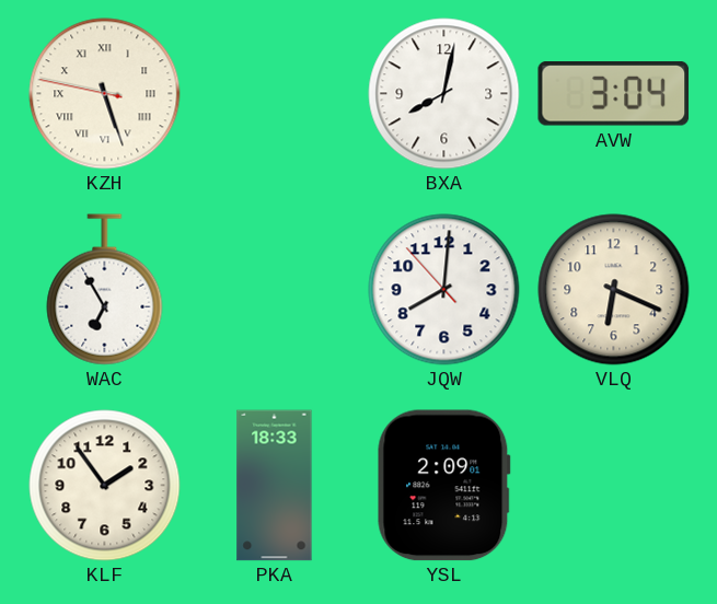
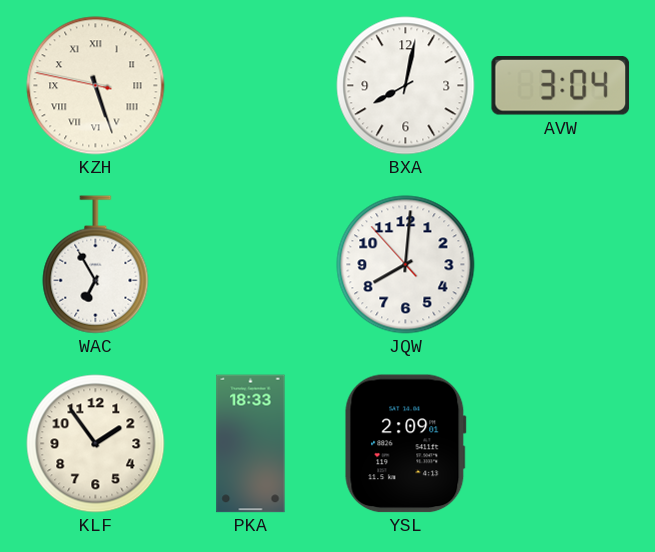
VLQ: 6:19 -> none
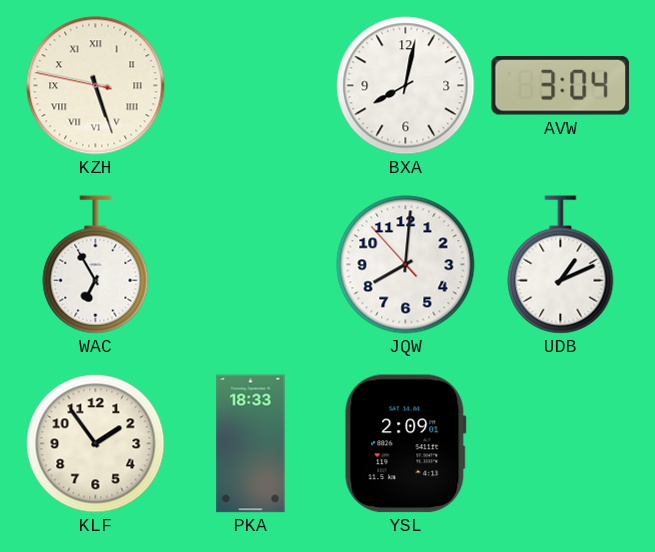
UDB: none -> 1:11
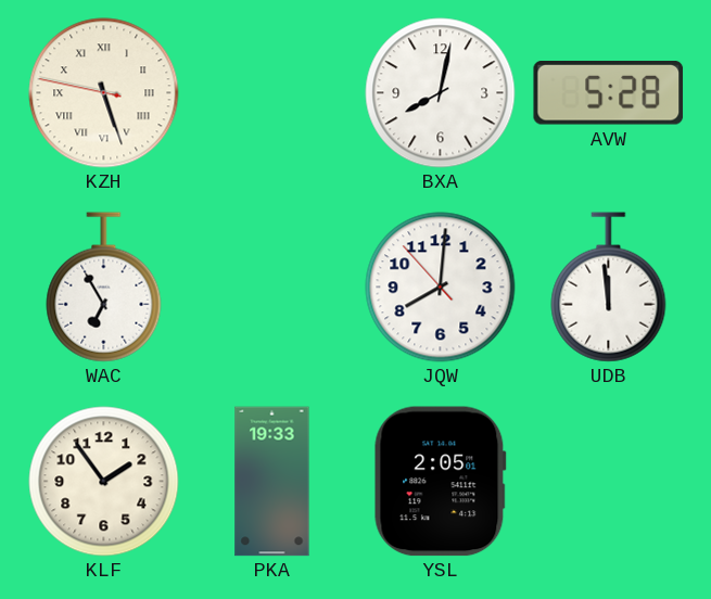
AVW: 3:04 -> 5:28
UDB: 1:11 -> 11:59
PKA: 18:33 -> 19:33
YSL: 2:09 -> 2:05
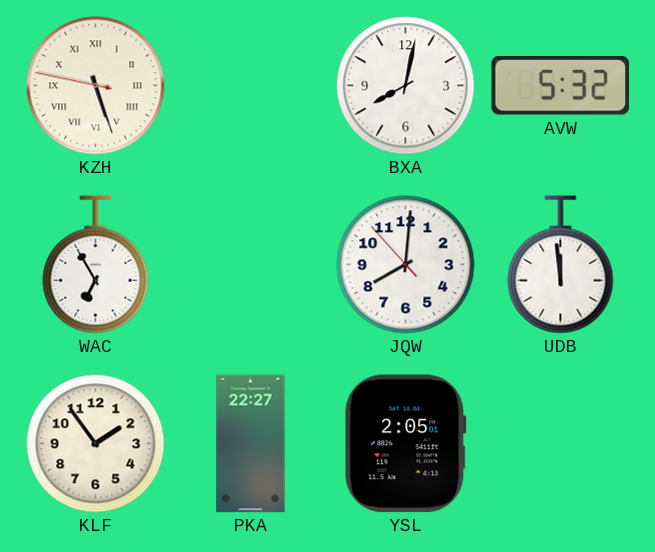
AVW: 5:28 -> 5:32
PKA: 19:33 -> 22:27
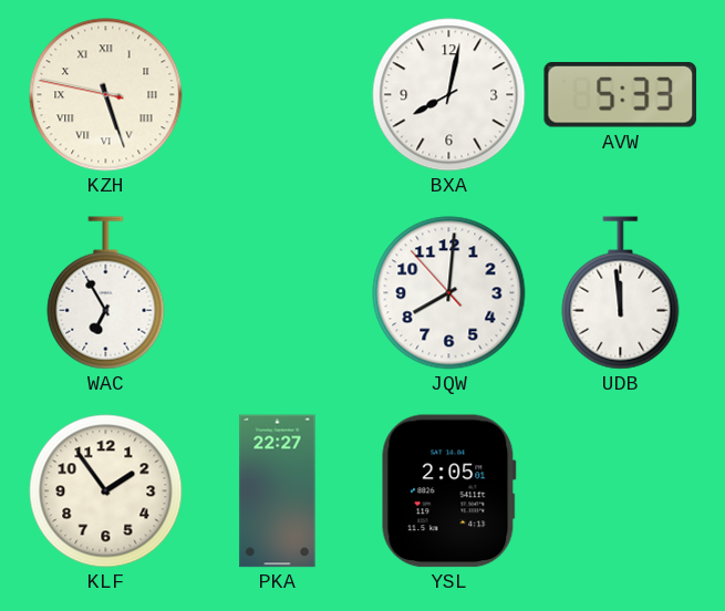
AVW: 5:32 -> 5:33
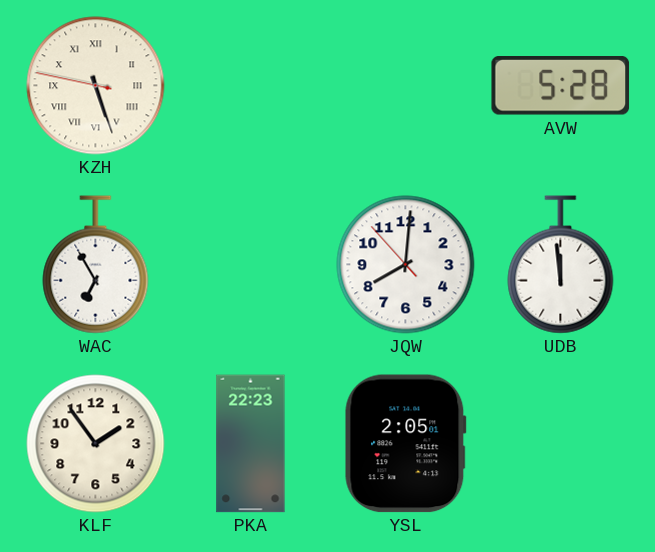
BXA: 8:02 -> none
AVW: 5:33 -> 5:28
PKA: 22:27 -> 22:23
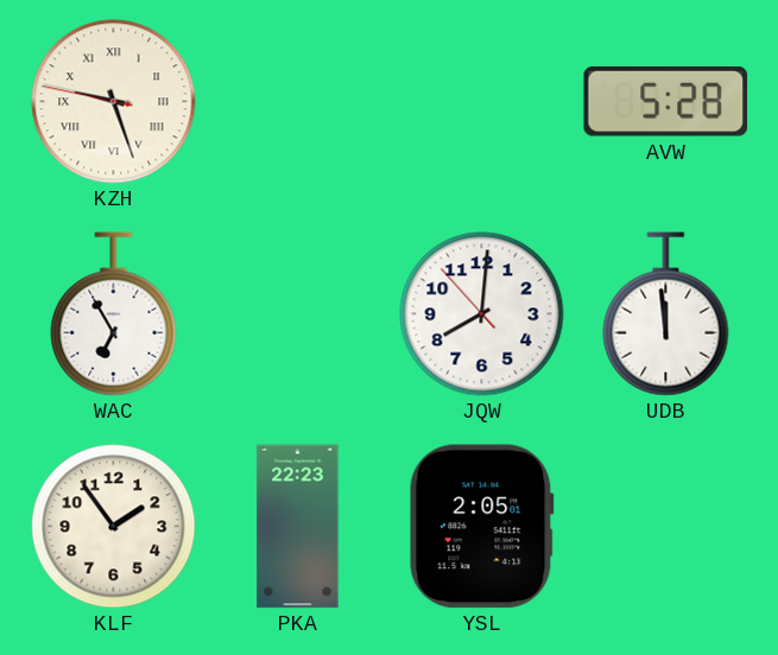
KZH: 5:26 -> 9:26
